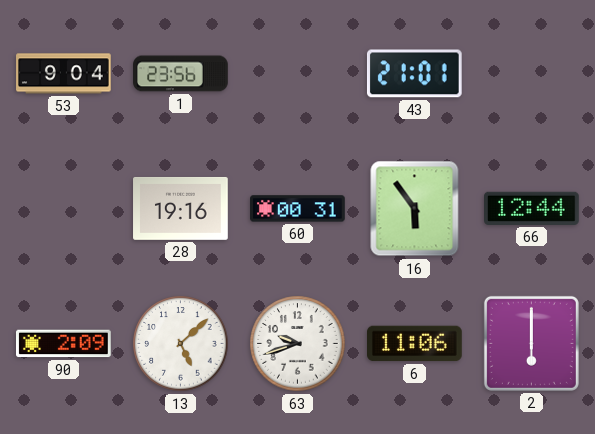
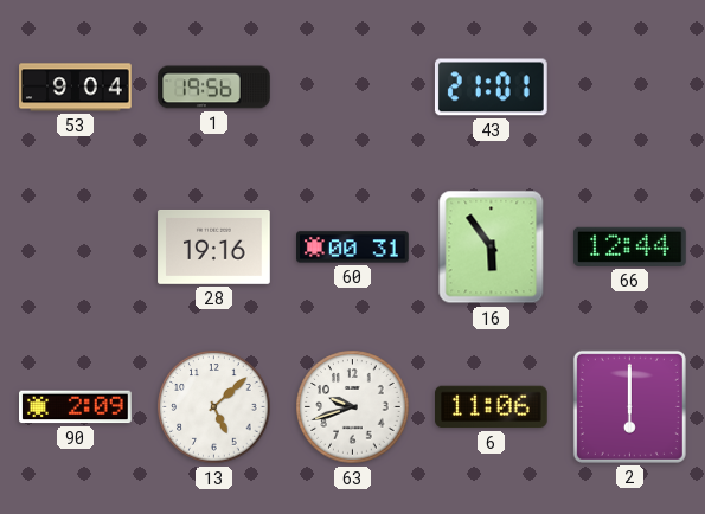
1: 23:56 -> 19:56
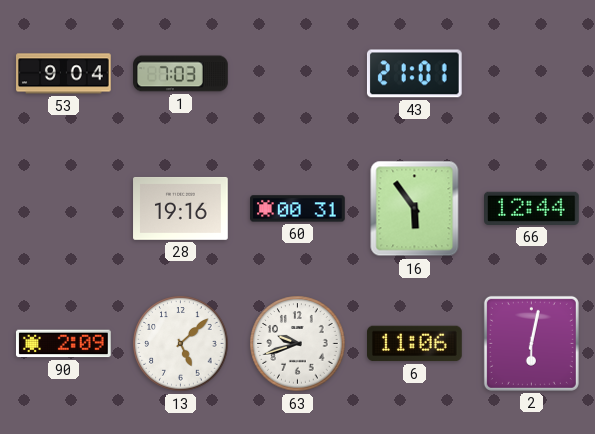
1: 19:56 -> 7:03
2: 6:00 -> 6:02
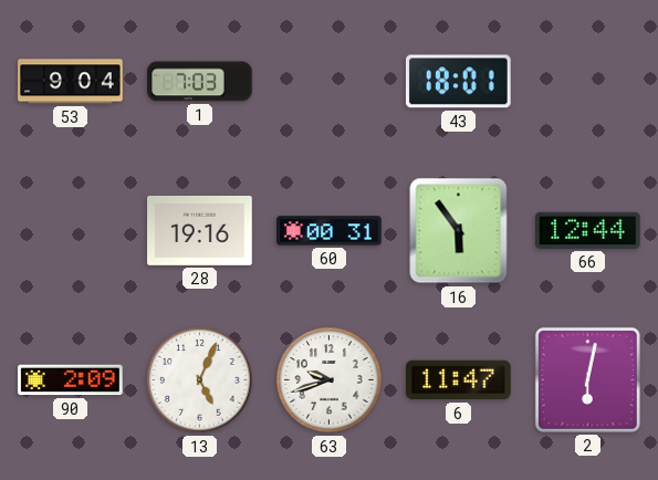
43: 21:01 -> 18:01
13: 5:08 -> 5:04
6: 11:06 -> 11:47
